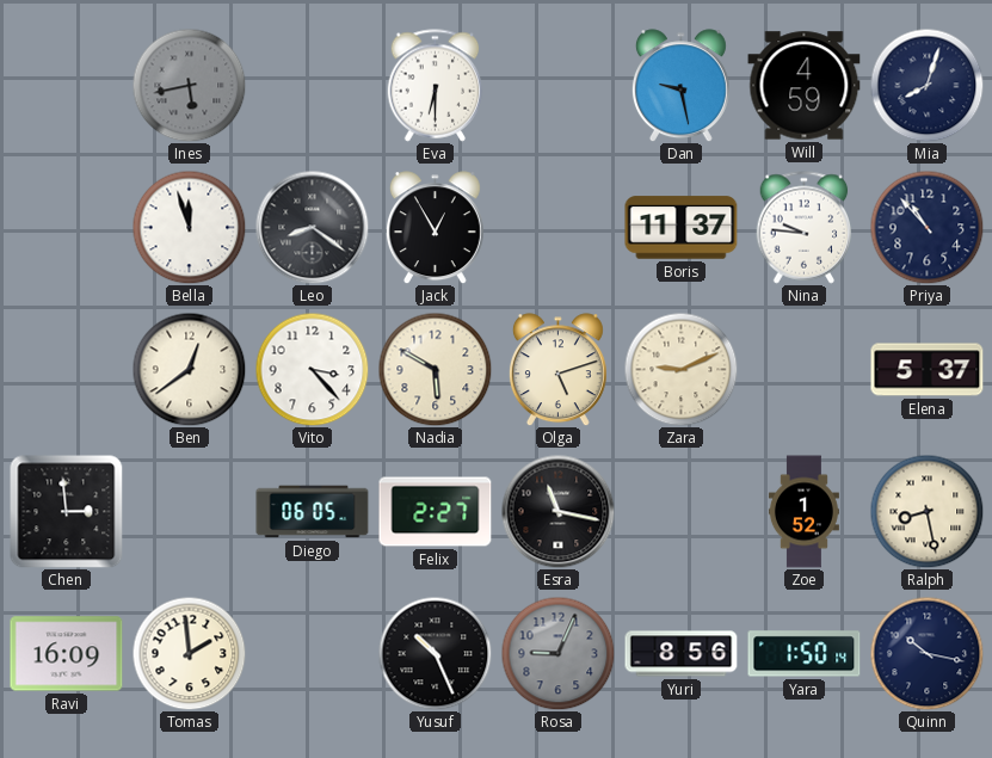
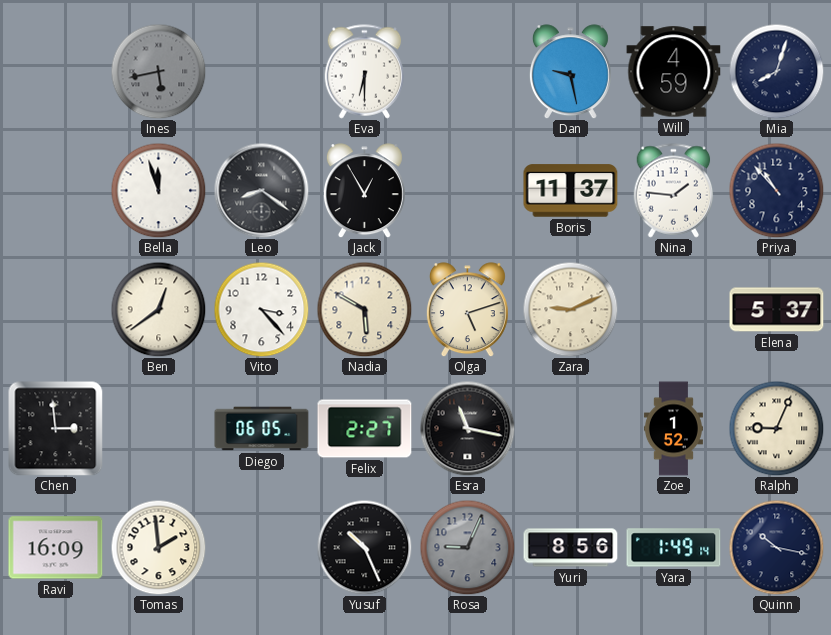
Nina: 9:46 -> 1:46
Ralph: 8:28 -> 9:04
Yara: 1:50 -> 1:49
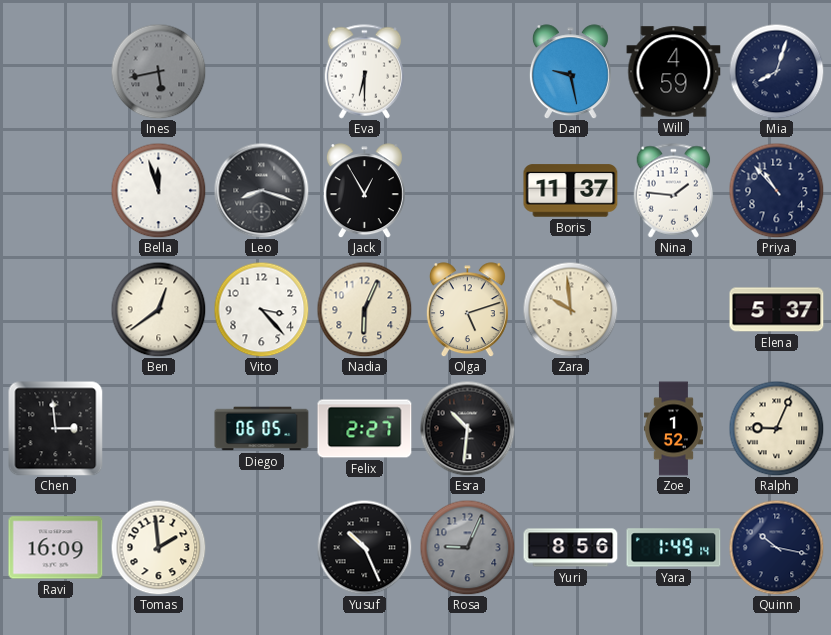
Leo: 8:21 -> 8:18
Nadia: 5:50 -> 6:04
Zara: 9:11 -> 9:59
Esra: 11:17 -> 10:31
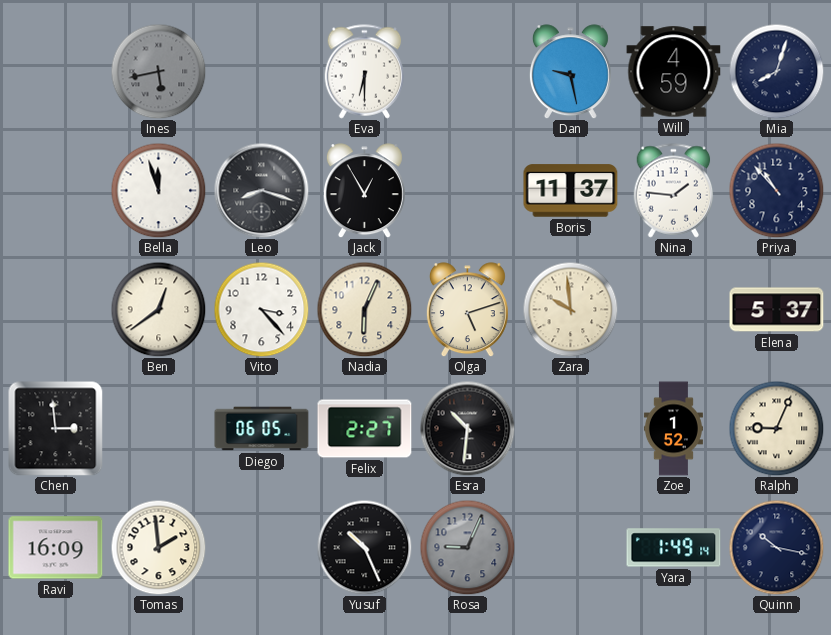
Yuri: 8:56 -> none
